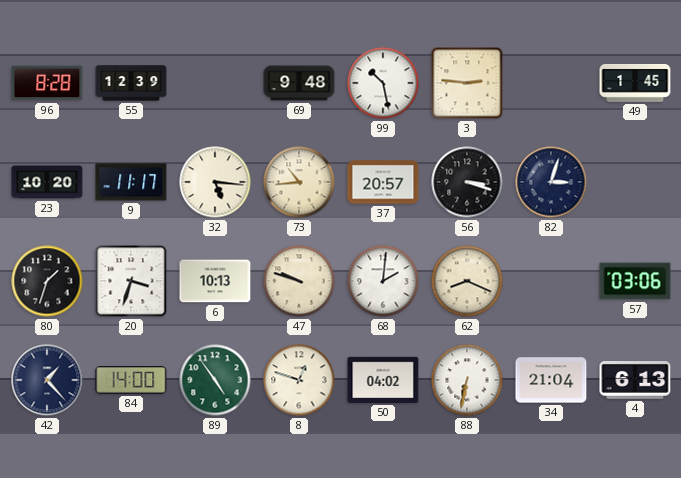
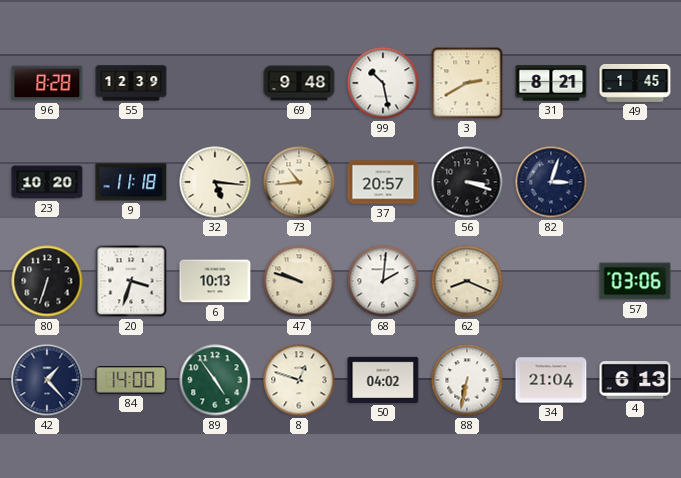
3: 2:46 -> 2:40
31: none -> 8:21
9: 11:17 -> 11:18
80: 1:33 -> 6:33
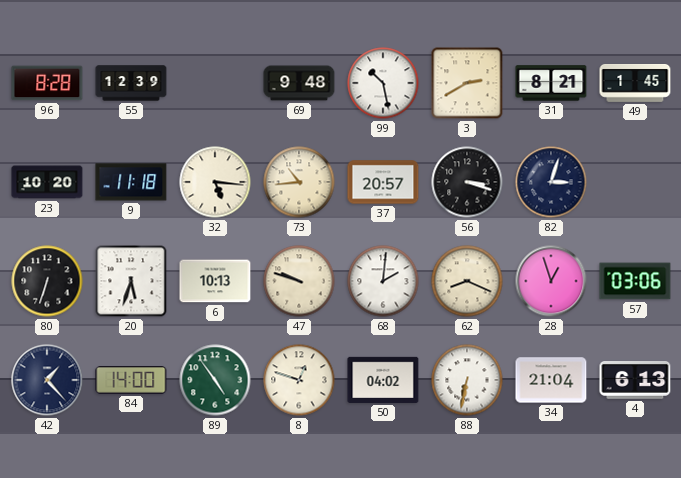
20: 3:33 -> 5:33
28: none -> 12:57
